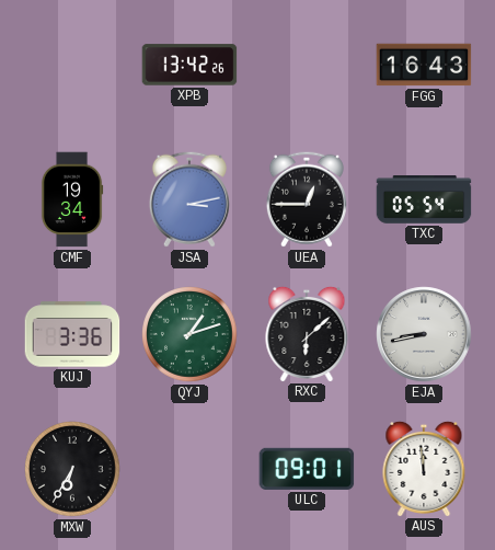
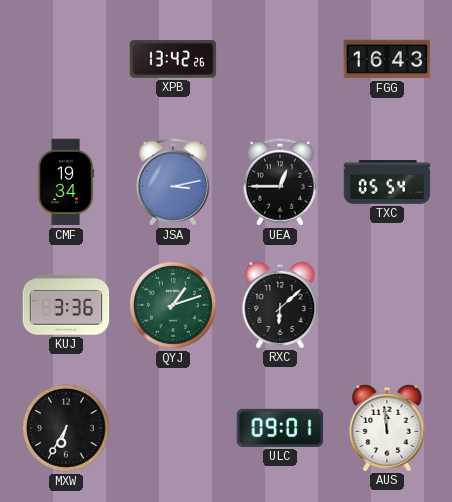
EJA: 8:43 -> none
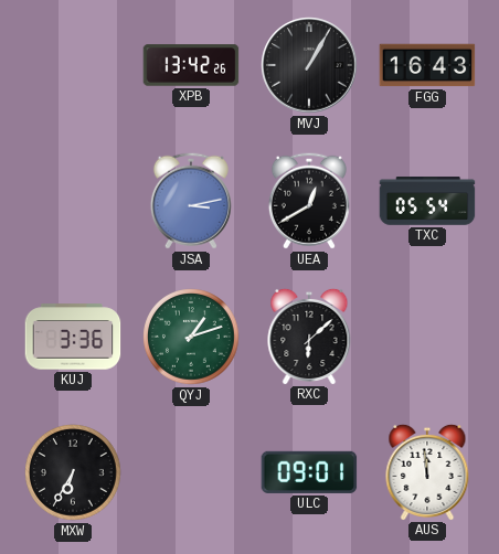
MVJ: none -> 1:05
CMF: 19:34 -> none
UEA: 12:45 -> 12:40
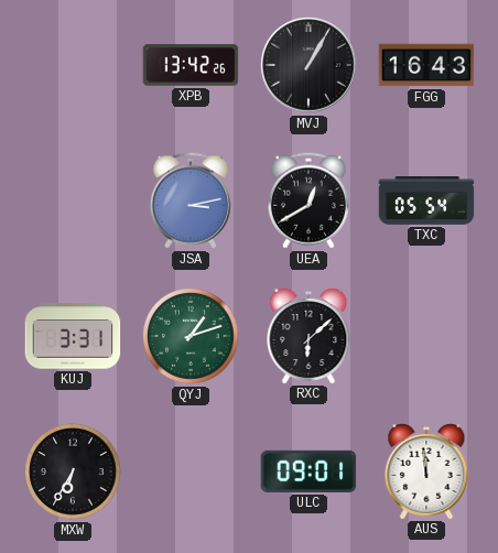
KUJ: 3:36 -> 3:31
